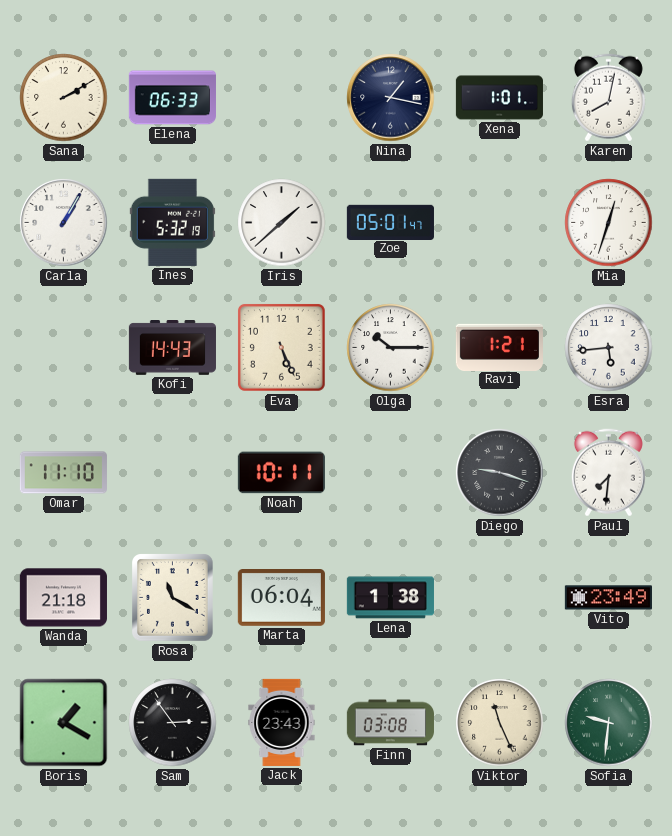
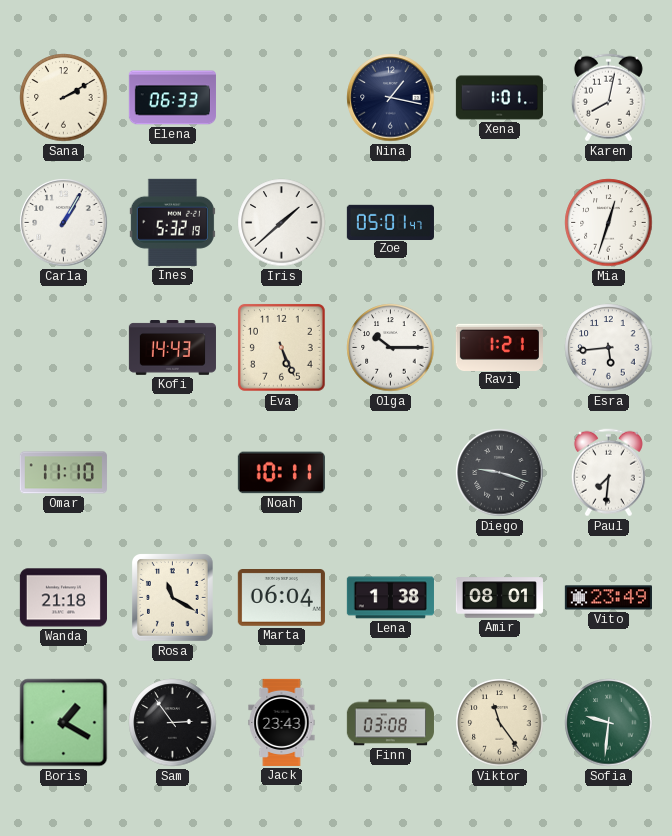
Amir: none -> 08:01
Viktor: 11:26 -> 11:24
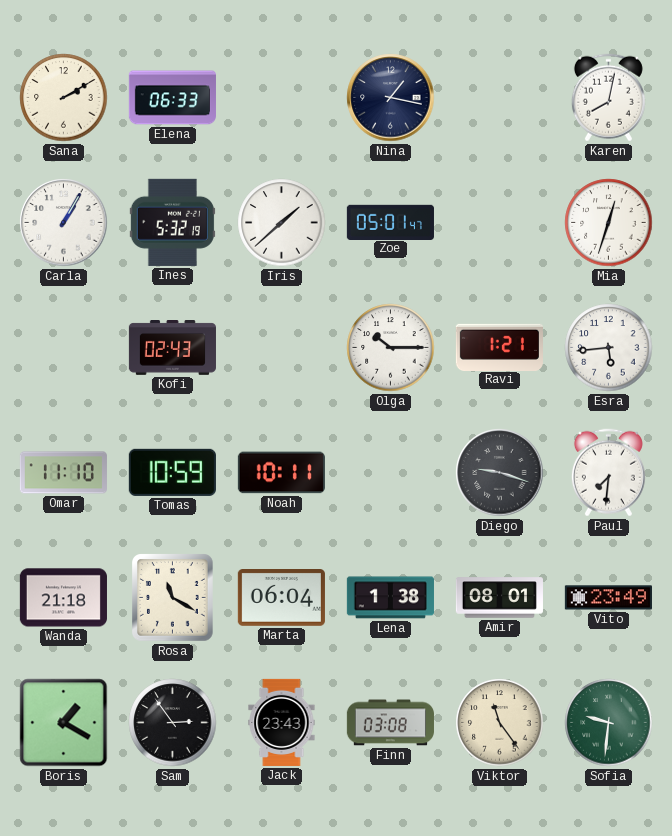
Xena: 1:01 -> none
Kofi: 14:43 -> 02:43
Eva: 5:26 -> none
Tomas: none -> 10:59
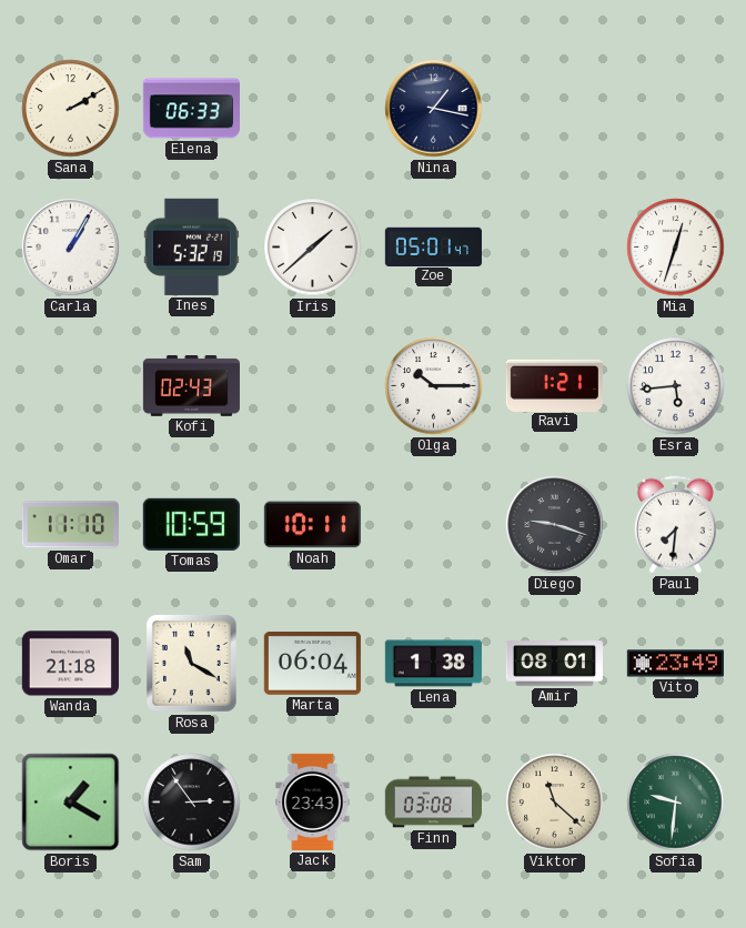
Karen: 8:02 -> none
Viktor: 11:24 -> 11:22
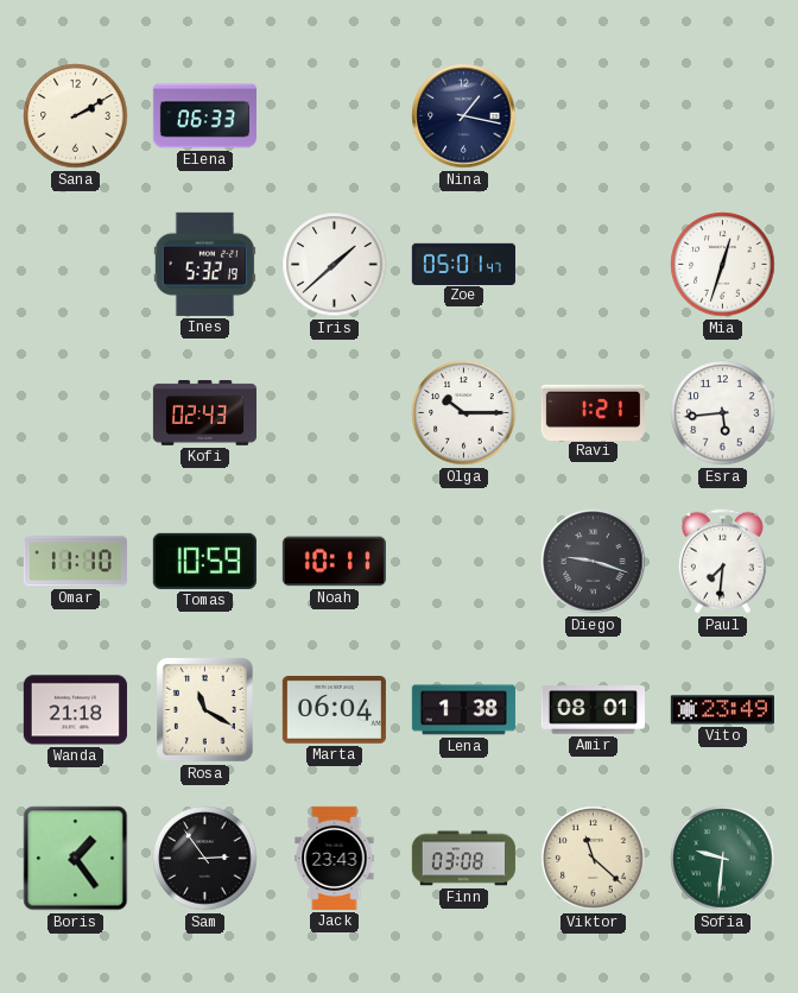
Carla: 1:05 -> none
Boris: 1:20 -> 1:24
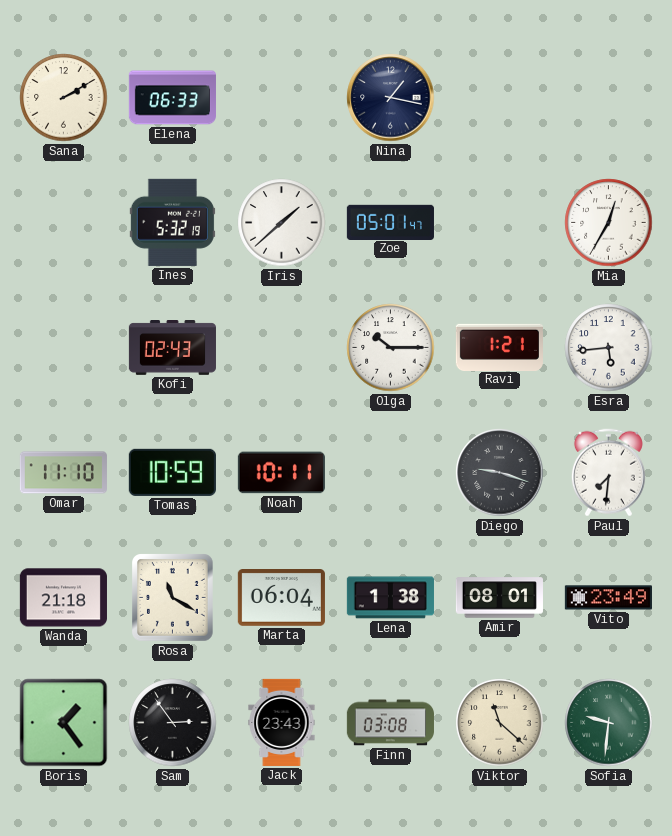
Mia: 12:33 -> 12:35
